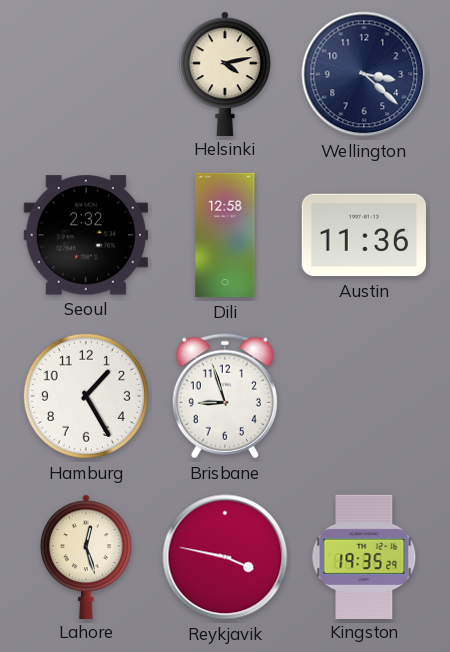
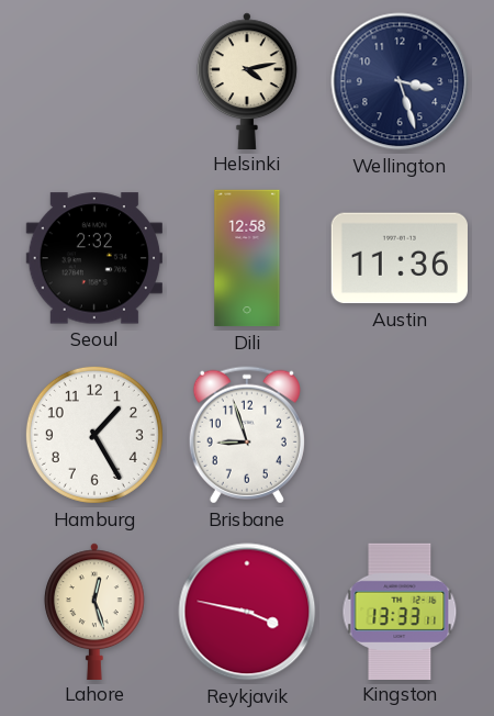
Wellington: 3:22 -> 3:27
Kingston: 19:35 -> 13:33
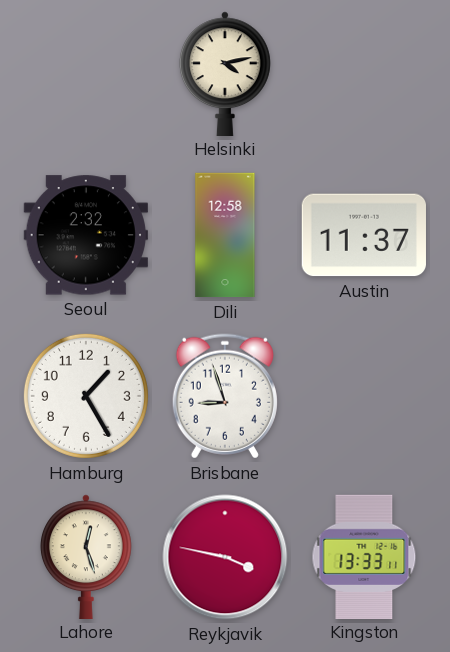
Wellington: 3:27 -> none
Austin: 11:36 -> 11:37
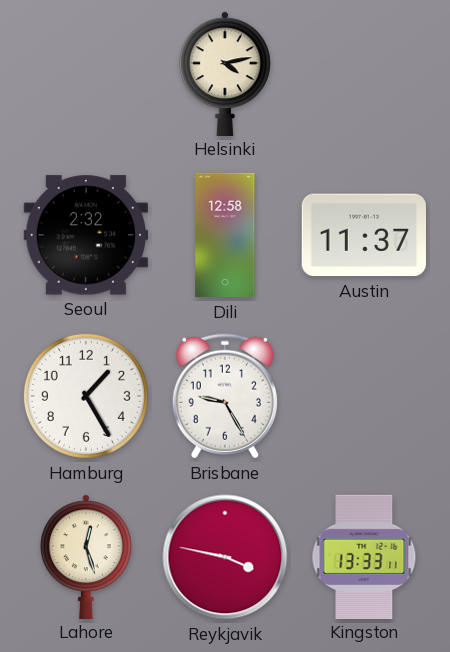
Brisbane: 8:57 -> 9:25
